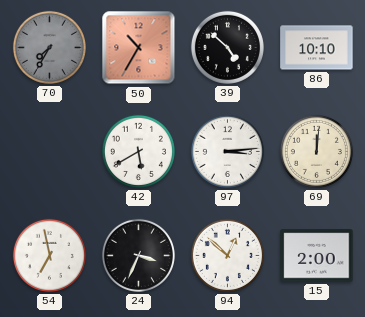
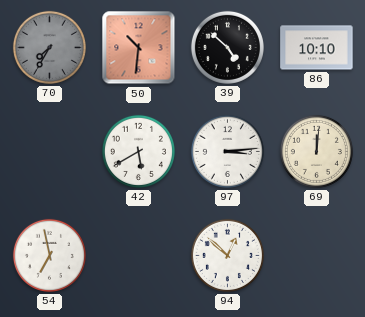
50: 10:35 -> 10:31
24: 3:34 -> none
15: 2:00 -> none
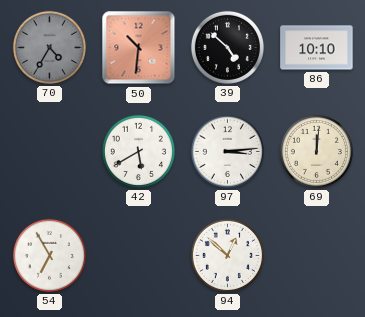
70: 7:35 -> 4:35
54: 6:58 -> 6:55
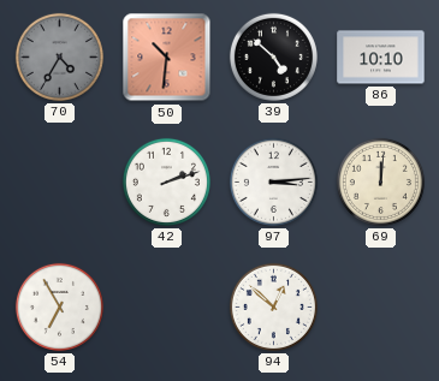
42: 5:40 -> 2:12
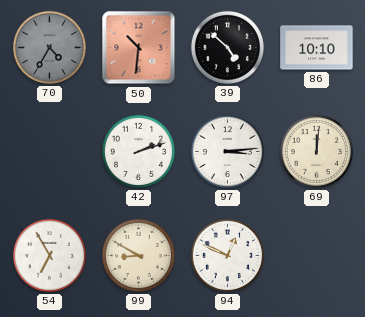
99: none -> 8:50
94: 12:52 -> 12:49
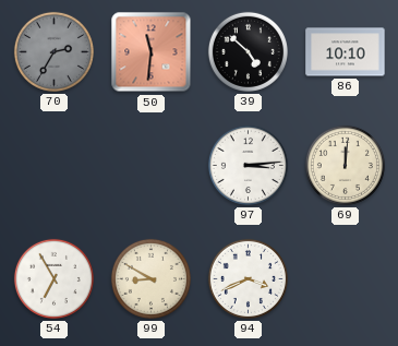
70: 4:35 -> 2:35
50: 10:31 -> 11:31
42: 2:12 -> none
94: 12:49 -> 3:41
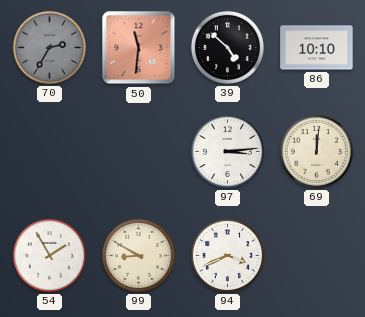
54: 6:55 -> 1:55
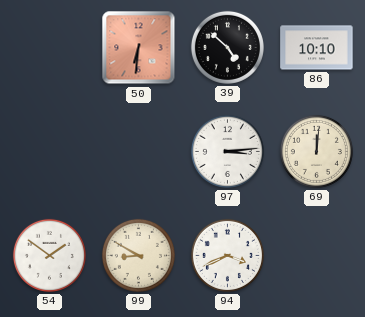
70: 2:35 -> none
50: 11:31 -> 6:31
54: 1:55 -> 1:51
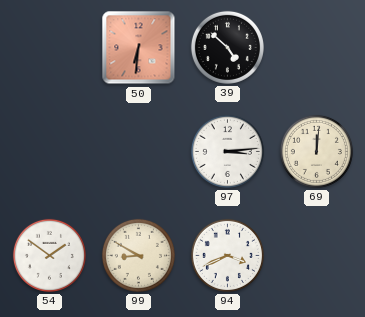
86: 10:10 -> none
